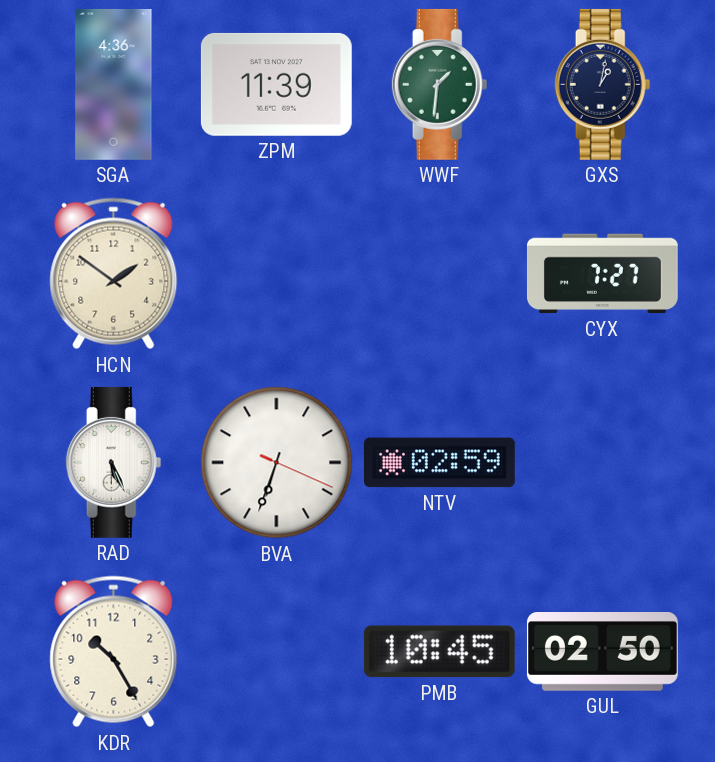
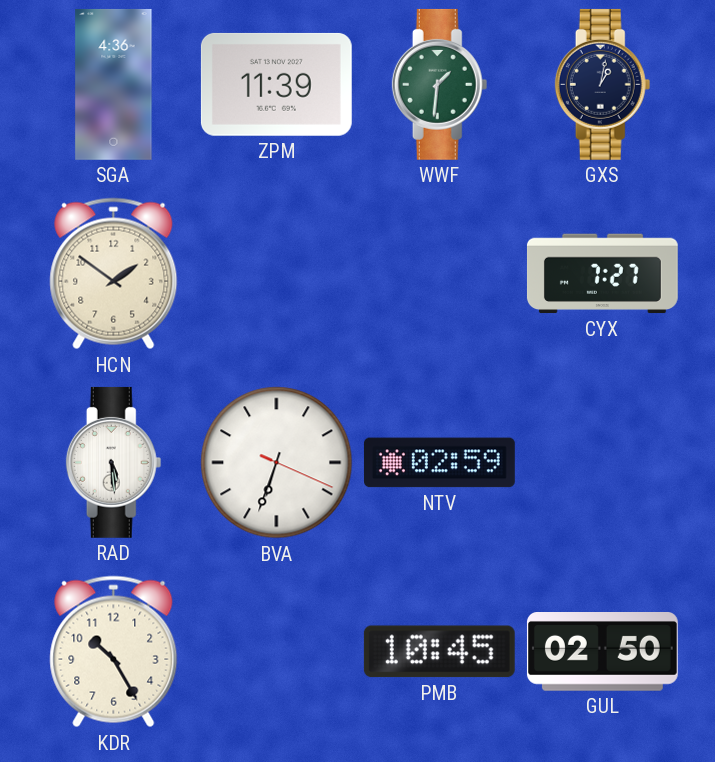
RAD: 5:26 -> 5:29
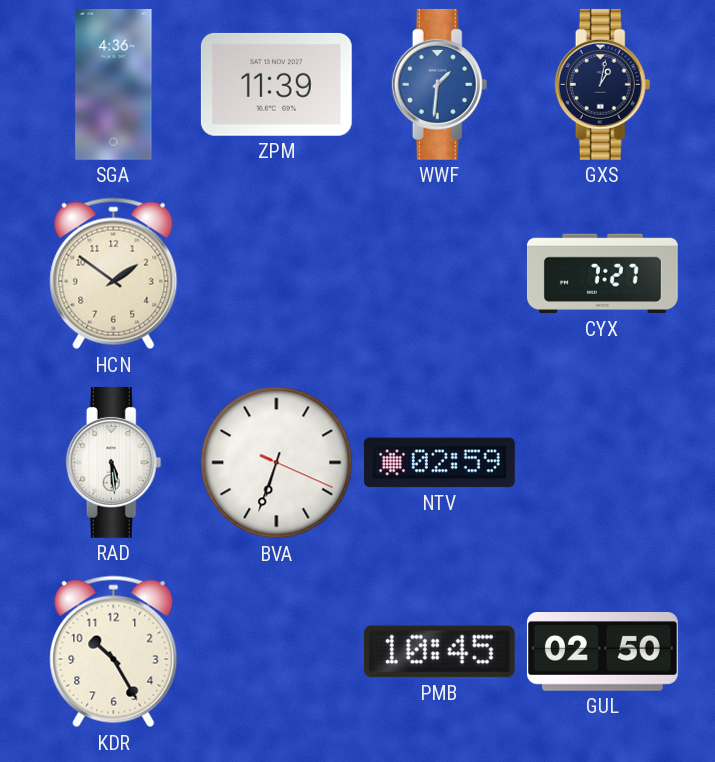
WWF dial: green -> blue
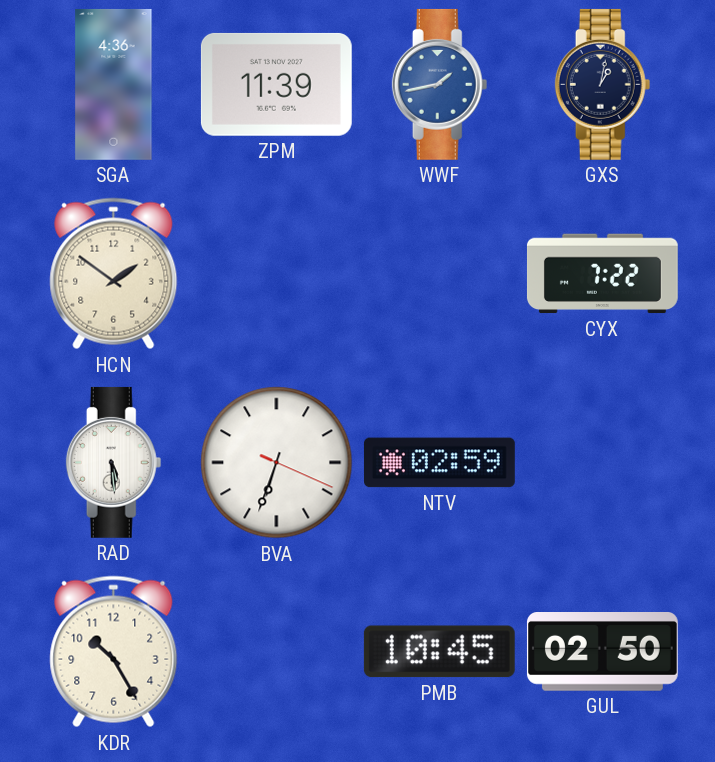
WWF: 1:31 -> 1:43
CYX: 7:27 -> 7:22
